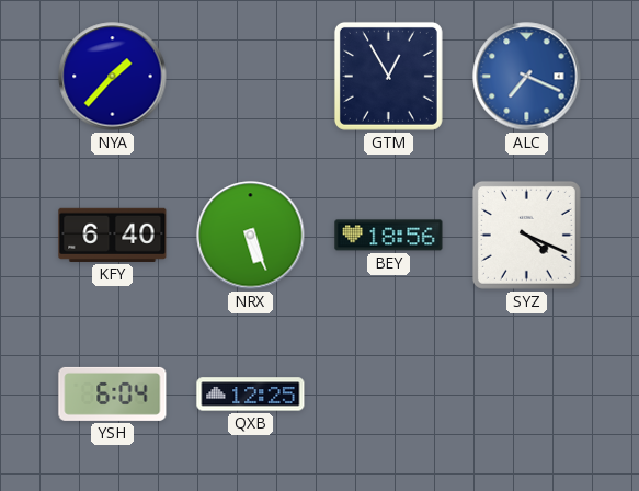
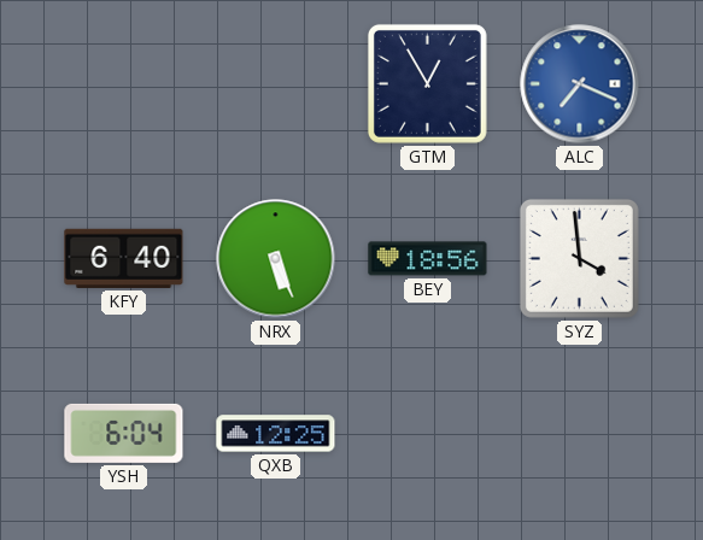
NYA: 1:37 -> none
SYZ: 4:19 -> 3:59
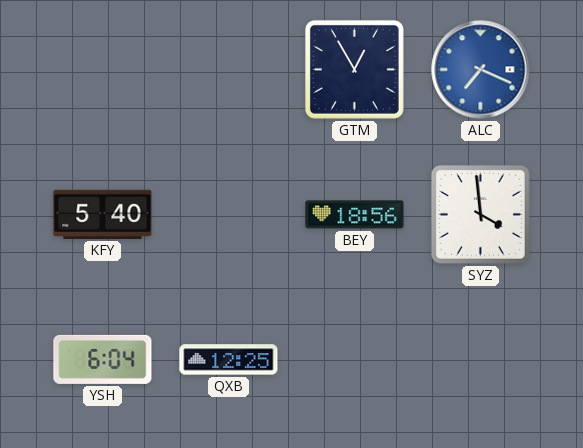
KFY: 6:40 -> 5:40
NRX: 5:26 -> none
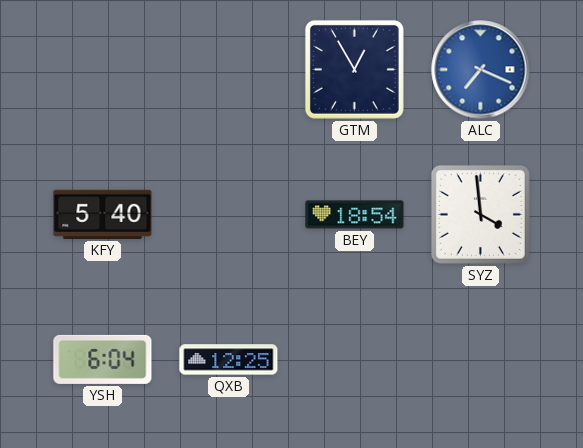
BEY: 18:56 -> 18:54
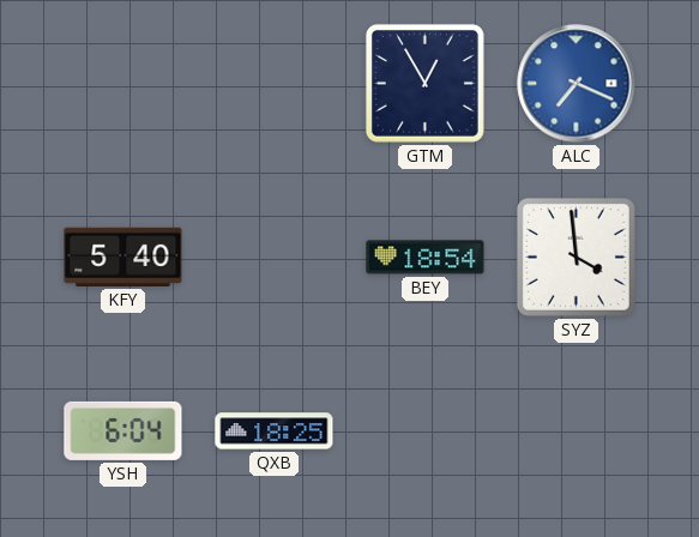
QXB: 12:25 -> 18:25
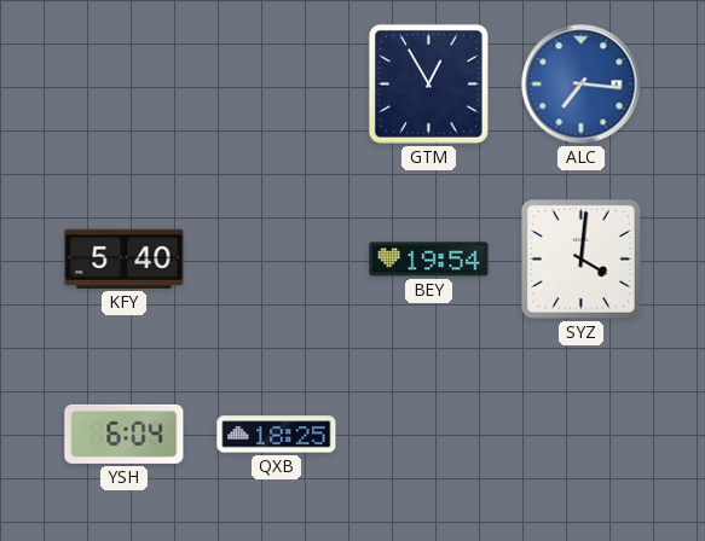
ALC: 7:19 -> 7:16
BEY: 18:54 -> 19:54
SYZ: 3:59 -> 4:01
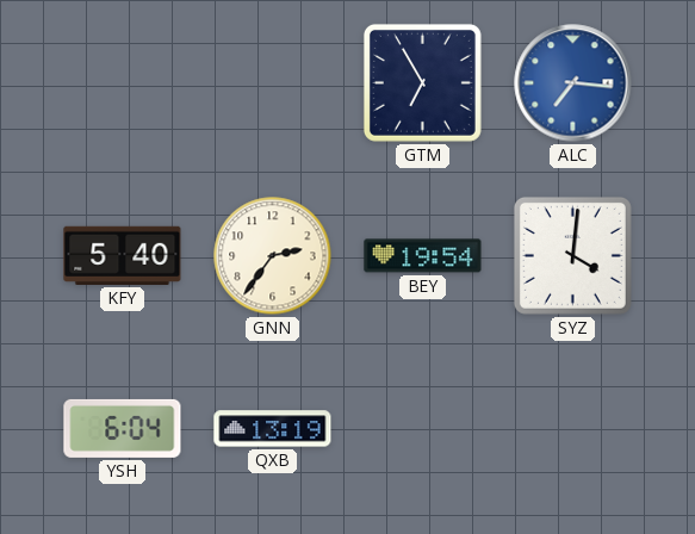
GTM: 12:55 -> 6:55
GNN: none -> 2:36
QXB: 18:25 -> 13:19
